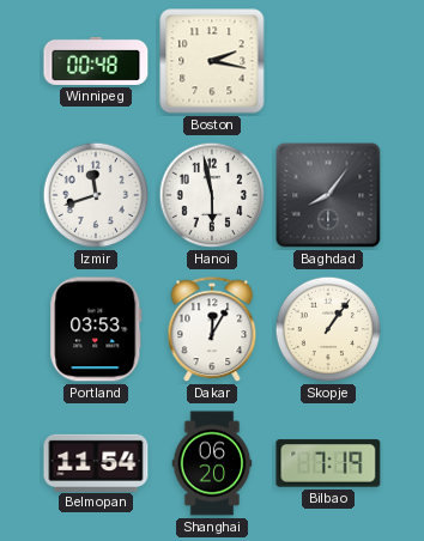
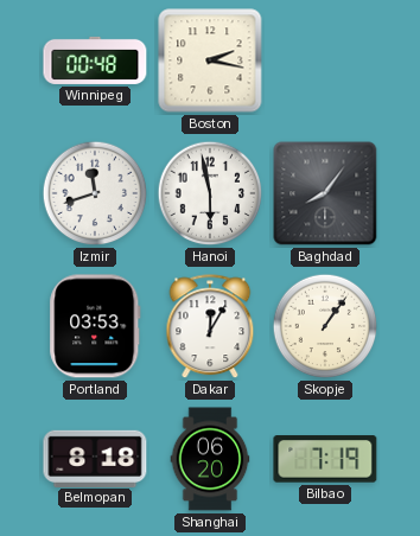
Belmopan: 11:54 -> 8:18
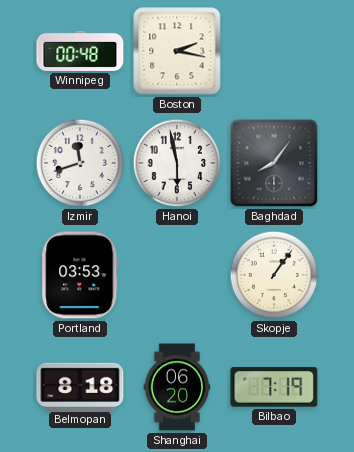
Dakar: 12:05 -> none
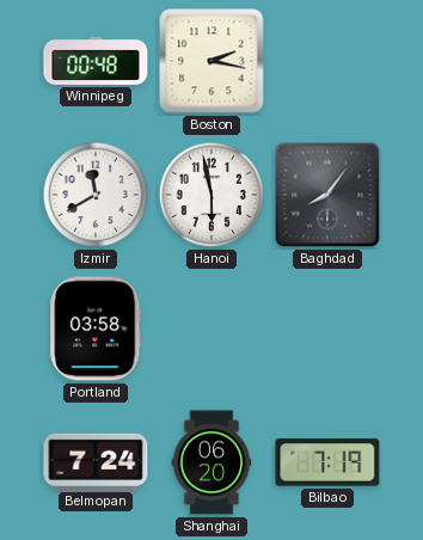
Izmir: 11:42 -> 11:40
Portland: 03:53 -> 03:58
Skopje: 1:06 -> none
Belmopan: 8:18 -> 7:24
